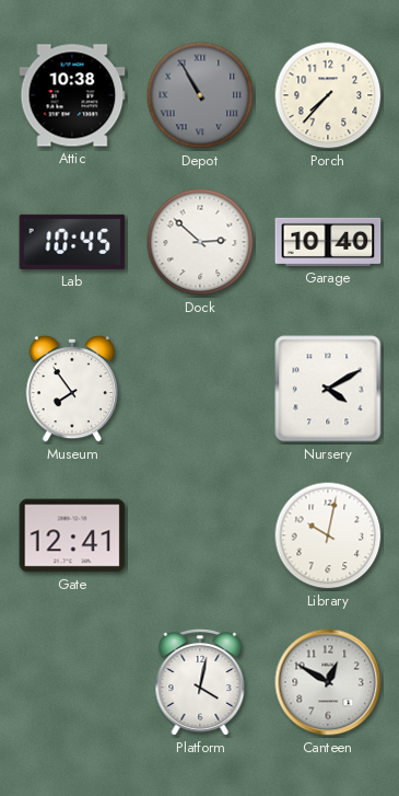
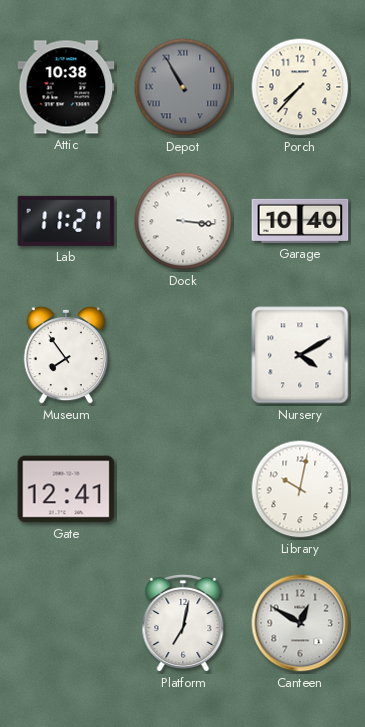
Lab: 10:45 -> 11:21
Dock: 2:52 -> 3:16
Platform: 4:02 -> 7:02
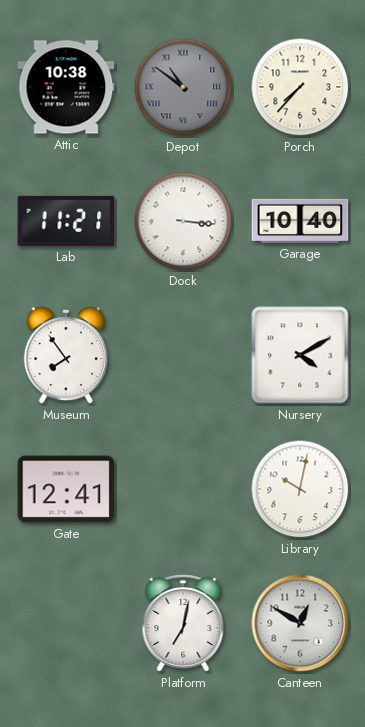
Depot: 10:55 -> 10:51
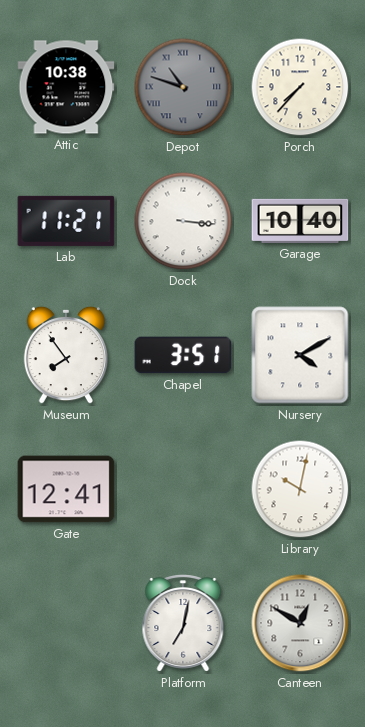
Depot: 10:51 -> 10:48
Chapel: none -> 3:51
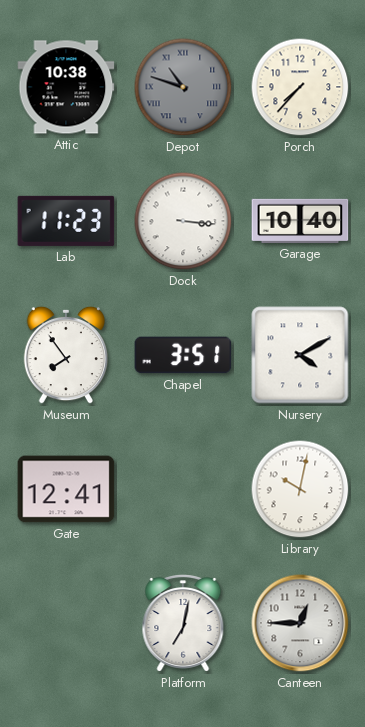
Lab: 11:21 -> 11:23
Canteen: 12:50 -> 12:45
